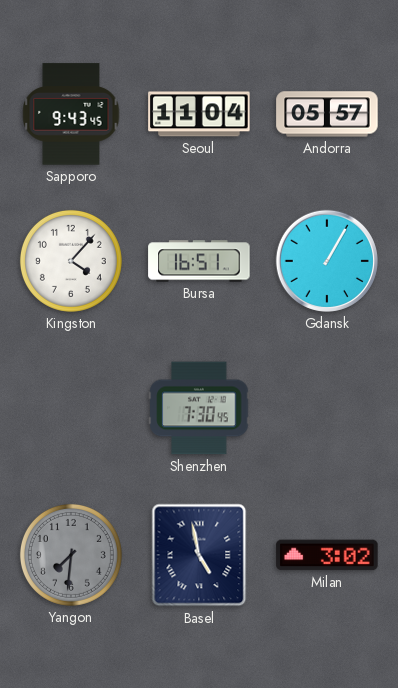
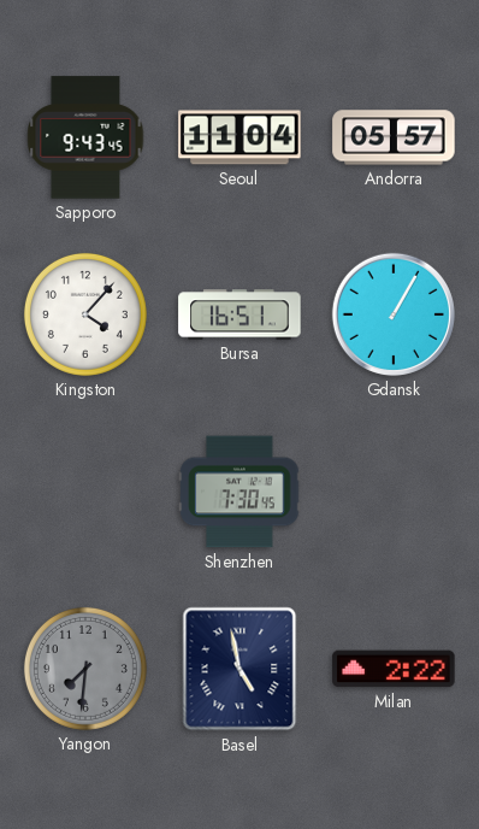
Milan: 3:02 -> 2:22
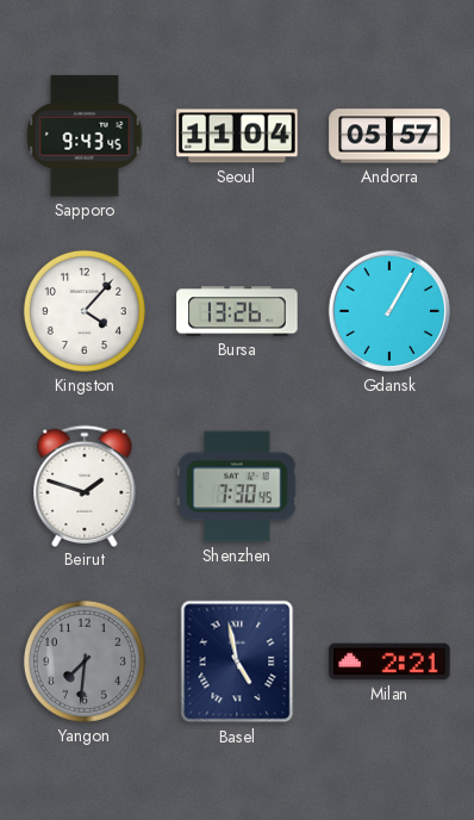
Bursa: 16:51 -> 13:26
Beirut: none -> 1:48
Milan: 2:22 -> 2:21
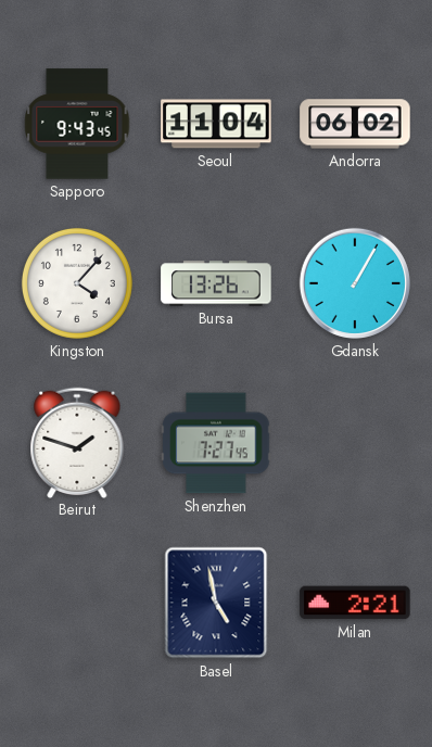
Andorra: 05:57 -> 06:02
Shenzhen: 7:30 -> 7:27
Yangon: 7:31 -> none
